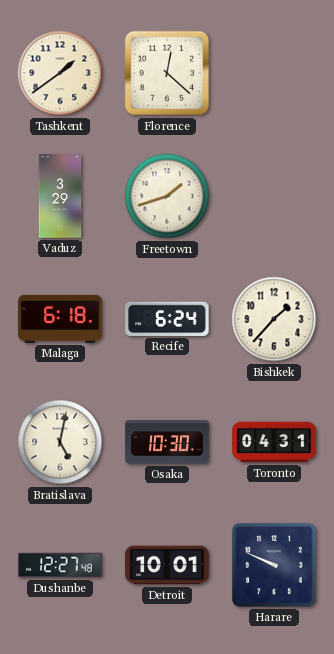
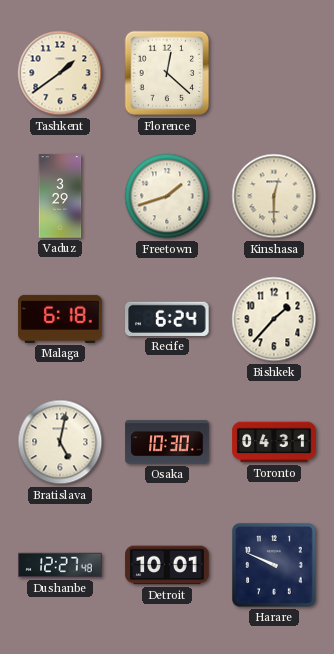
Kinshasa: none -> 12:30
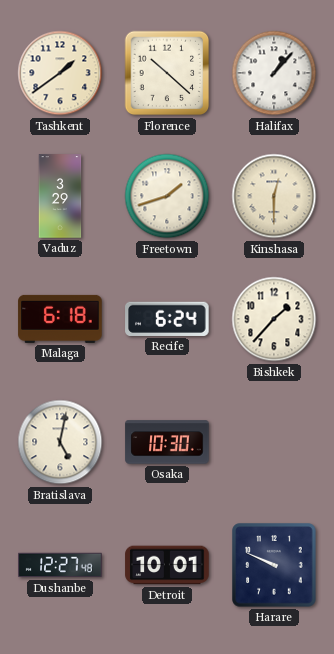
Florence: 12:22 -> 10:22
Halifax: none -> 1:07
Toronto: 04:31 -> none
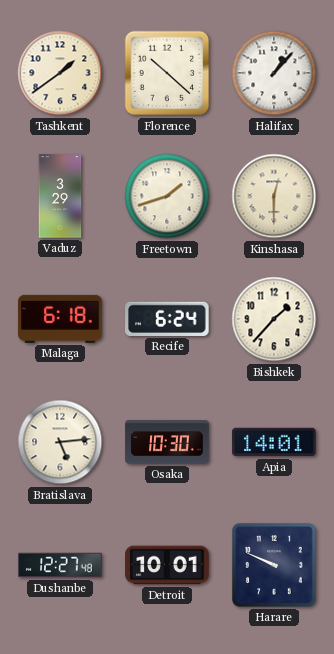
Bratislava: 5:02 -> 5:14
Apia: none -> 14:01
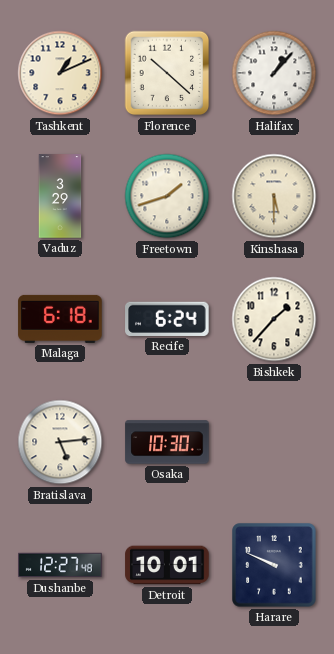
Tashkent: 1:39 -> 1:11
Kinshasa: 12:30 -> 5:30
Apia: 14:01 -> none
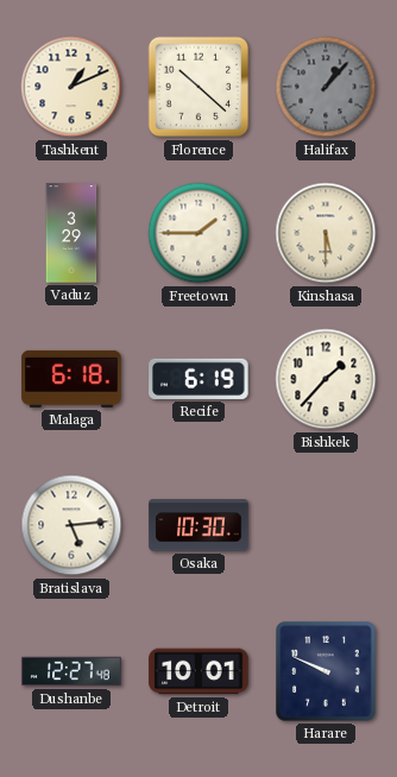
Halifax dial: white -> grey
Freetown: 1:42 -> 1:45
Recife: 6:24 -> 6:19
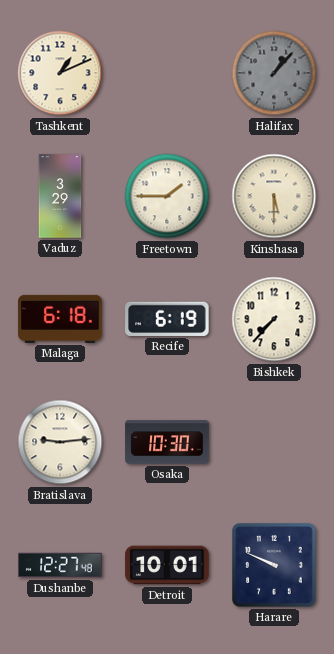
Florence: 10:22 -> none
Bishkek: 1:37 -> 7:37
Bratislava: 5:14 -> 9:14
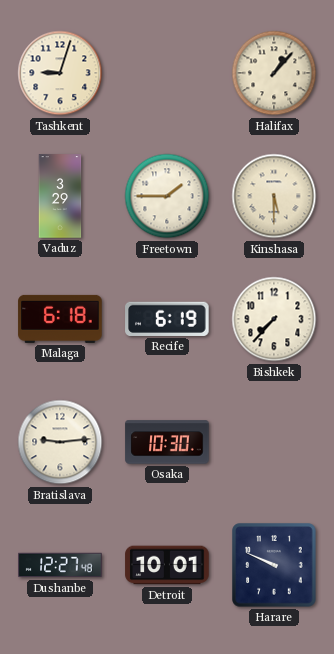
Tashkent: 1:11 -> 9:03
Halifax dial: grey -> cream
